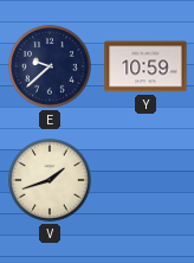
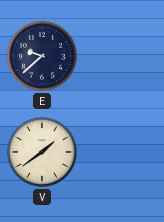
Y: 10:59 -> none
V: 1:42 -> 1:39
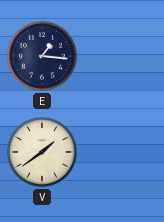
E: 9:38 -> 1:16
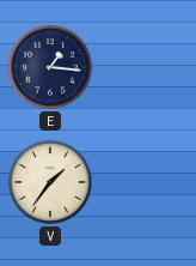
V: 1:39 -> 1:36
